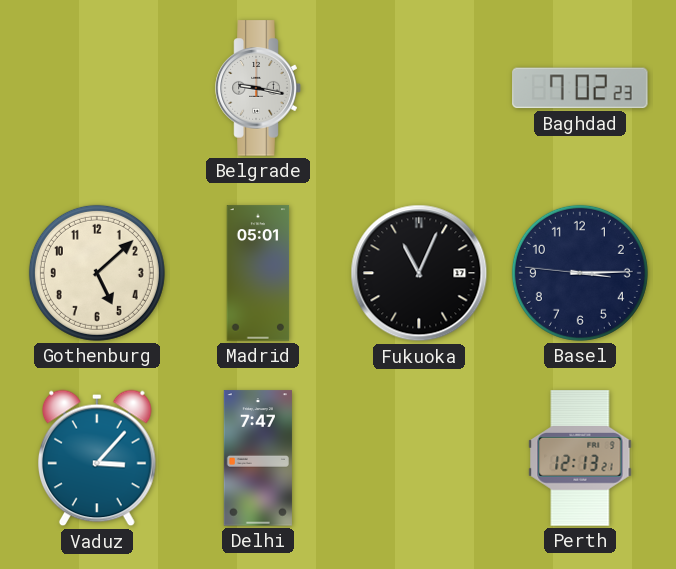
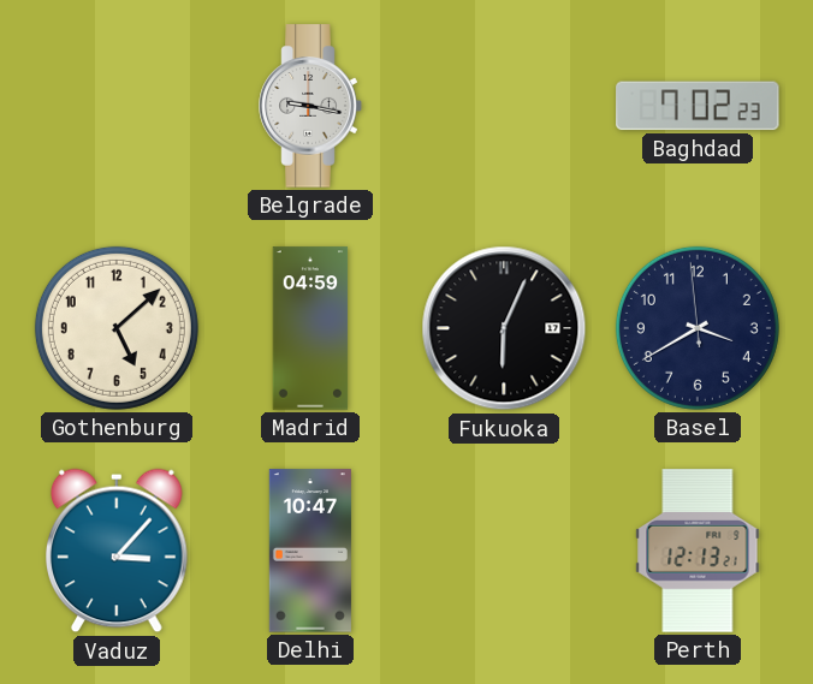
Madrid: 05:01 -> 04:59
Fukuoka: 11:04 -> 6:04
Basel: 3:14 -> 3:39
Delhi: 7:47 -> 10:47
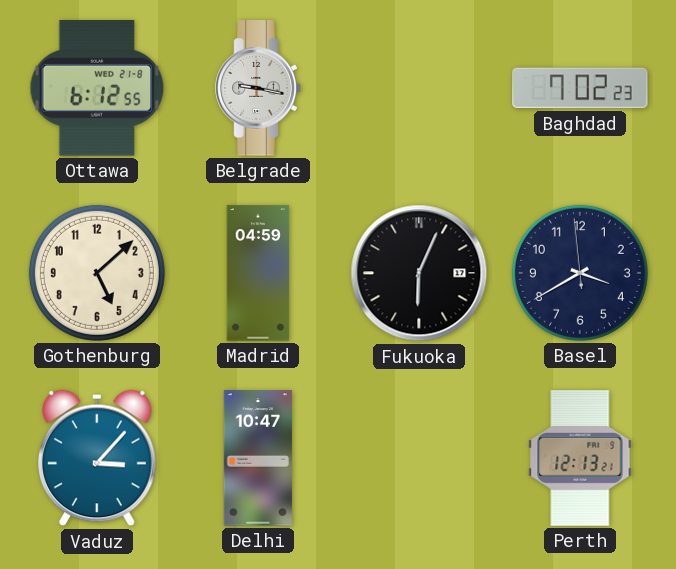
Ottawa: none -> 6:12
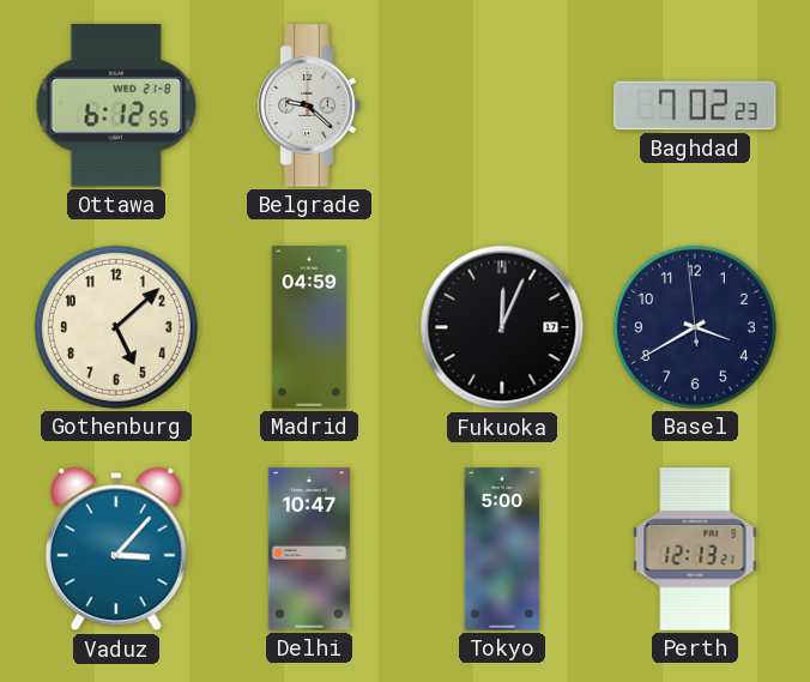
Belgrade: 9:17 -> 9:22
Fukuoka: 6:04 -> 12:04
Tokyo: none -> 5:00
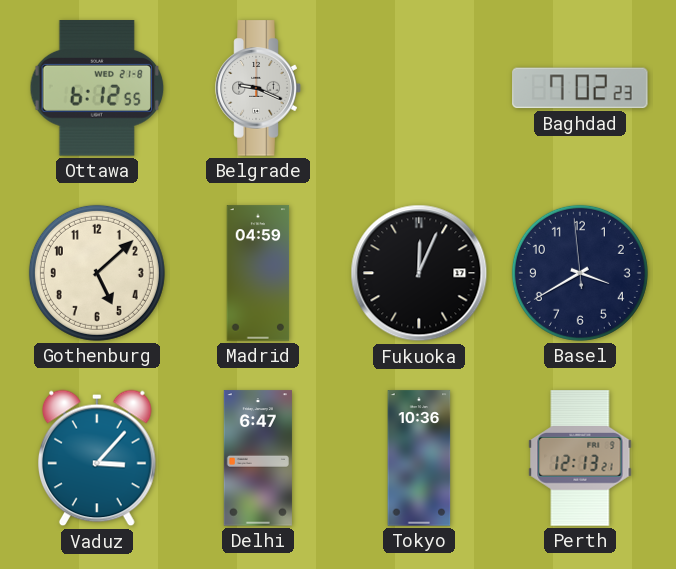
Belgrade: 9:22 -> 9:19
Delhi: 10:47 -> 6:47
Tokyo: 5:00 -> 10:36
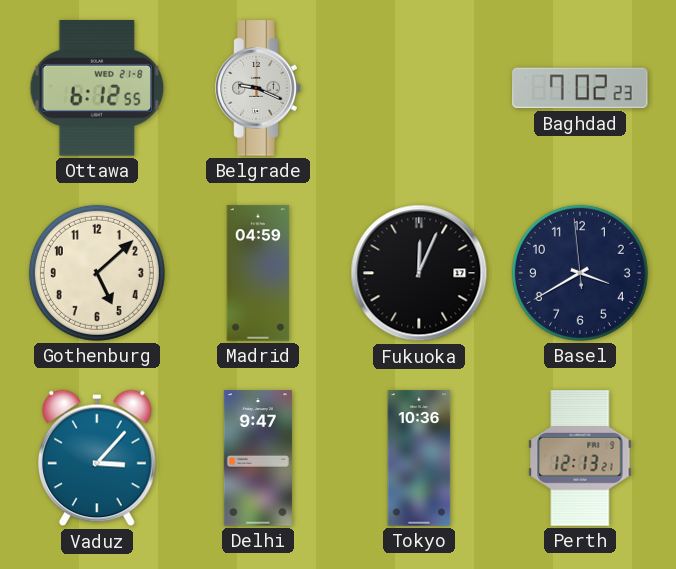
Delhi: 6:47 -> 9:47
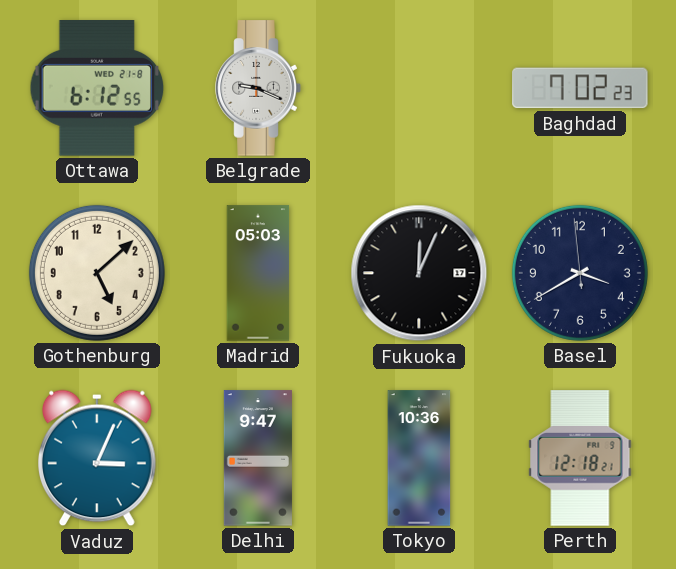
Madrid: 04:59 -> 05:03
Vaduz: 3:07 -> 3:04
Perth: 12:13 -> 12:18
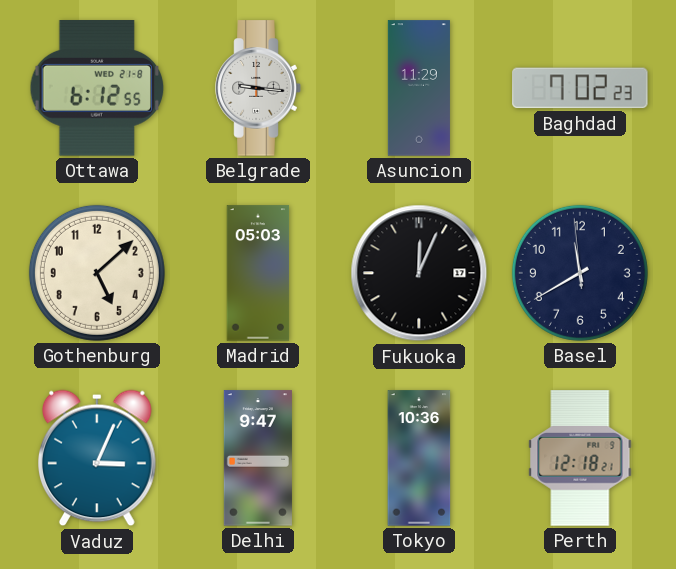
Belgrade: 9:19 -> 9:16
Asuncion: none -> 11:29
Basel: 3:39 -> 11:39
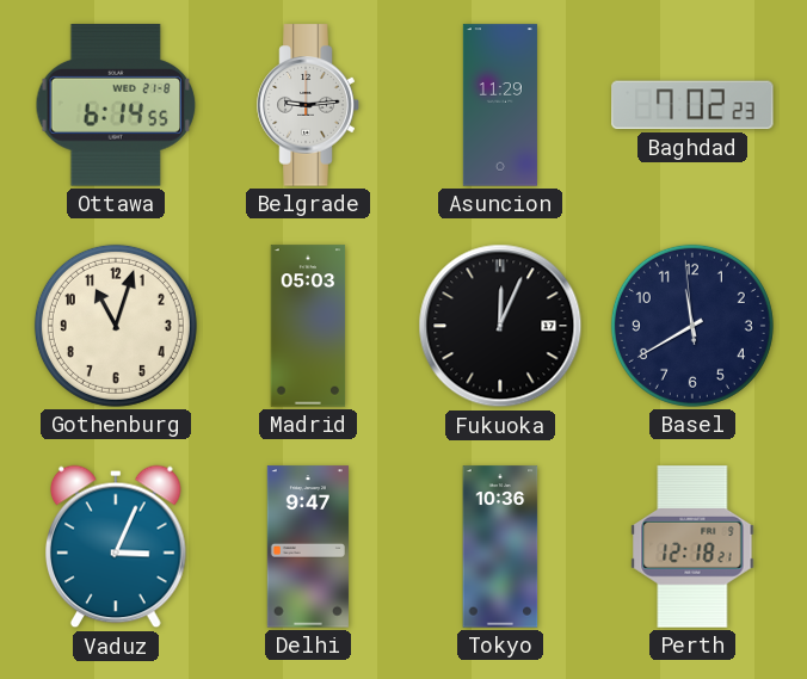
Ottawa: 6:12 -> 6:14
Belgrade: 9:16 -> 9:14
Gothenburg: 5:08 -> 11:03
